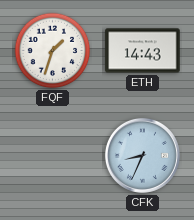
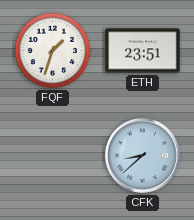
ETH: 14:43 -> 23:51
CFK: 8:34 -> 8:38
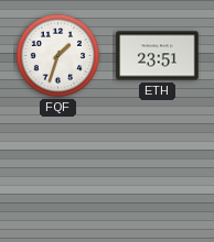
CFK: 8:38 -> none
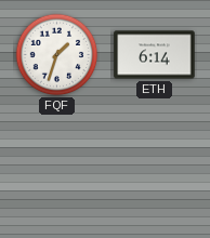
ETH: 23:51 -> 6:14
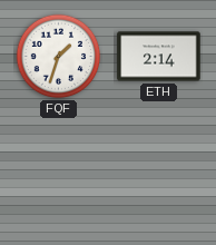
ETH: 6:14 -> 2:14
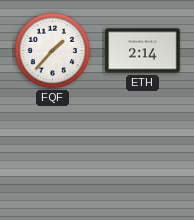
FQF: 1:33 -> 1:37
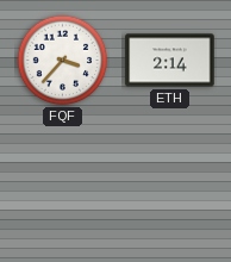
FQF: 1:37 -> 3:37
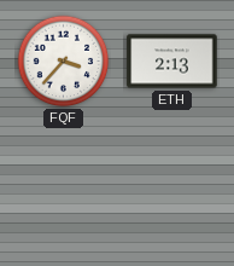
ETH: 2:14 -> 2:13
